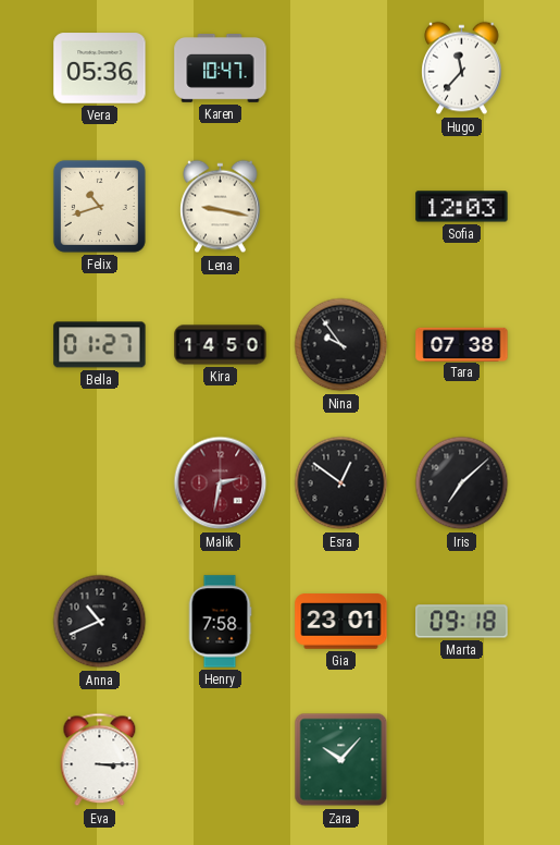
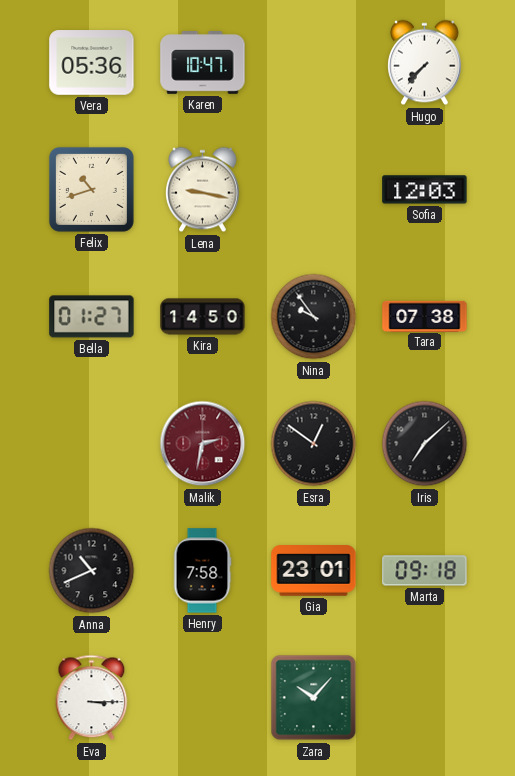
Hugo: 11:37 -> 7:37
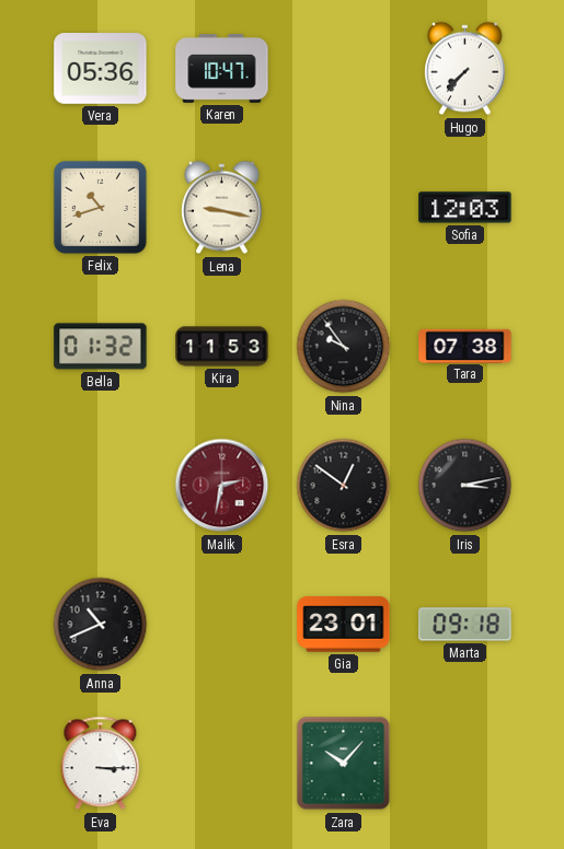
Bella: 01:27 -> 01:32
Kira: 14:50 -> 11:53
Iris: 7:08 -> 3:13
Henry: 7:58 -> none
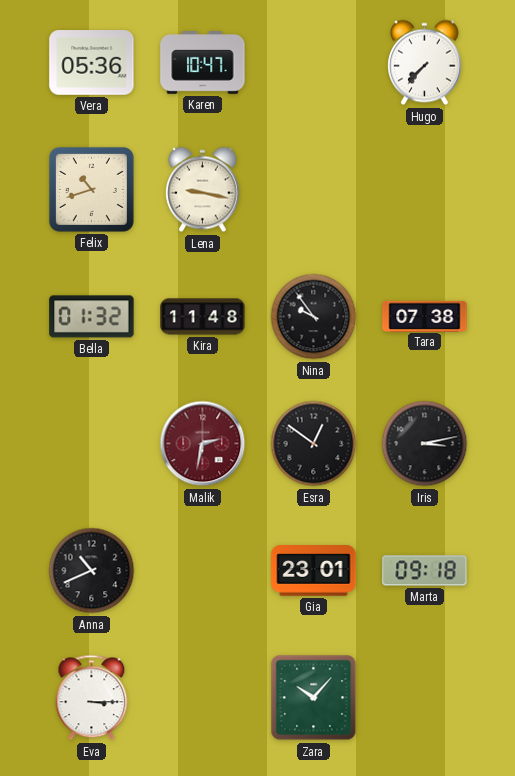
Sofia: 12:03 -> none
Kira: 11:53 -> 11:48
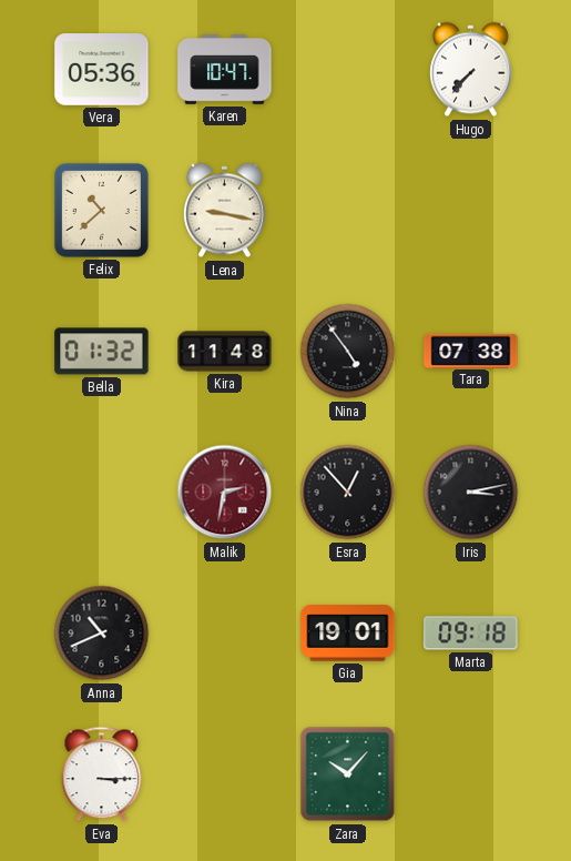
Felix: 10:42 -> 10:38
Nina: 9:54 -> 4:54
Esra: 12:51 -> 12:53
Gia: 23:01 -> 19:01
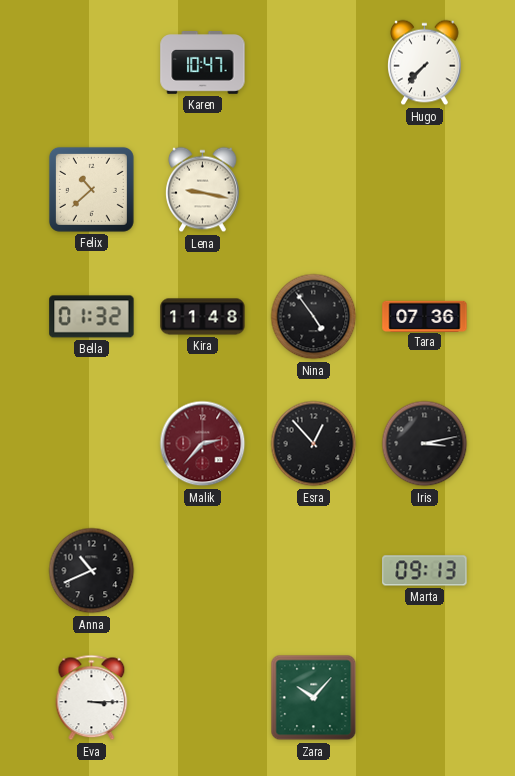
Vera: 05:36 -> none
Tara: 07:38 -> 07:36
Malik: 2:32 -> 2:37
Gia: 19:01 -> none
Marta: 09:18 -> 09:13
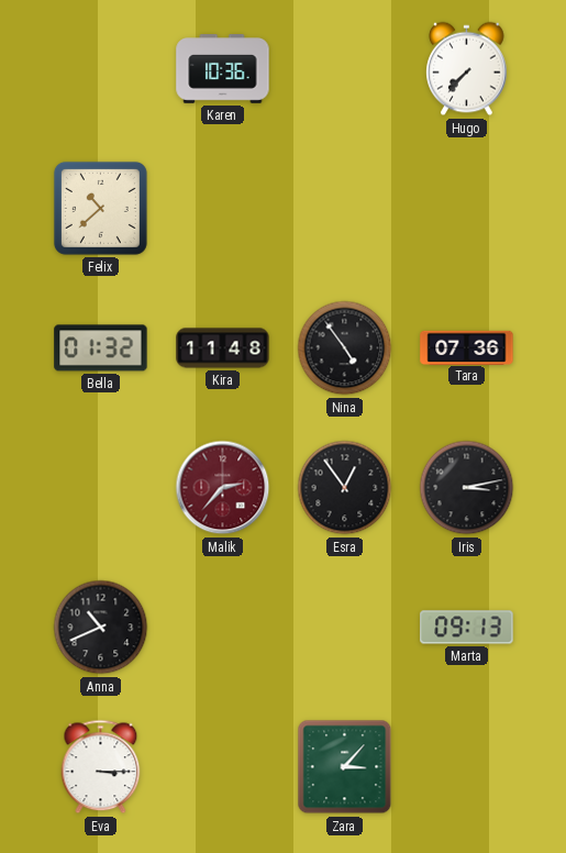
Karen: 10:47 -> 10:36
Lena: 9:17 -> none
Esra: 12:53 -> 12:54
Zara: 10:07 -> 3:07
